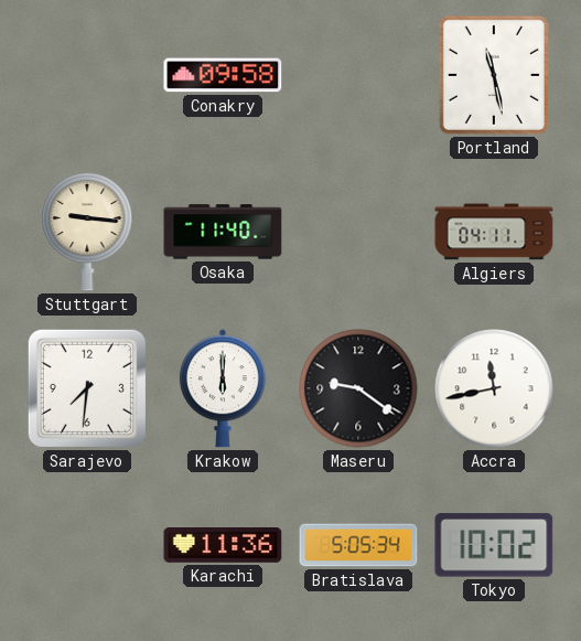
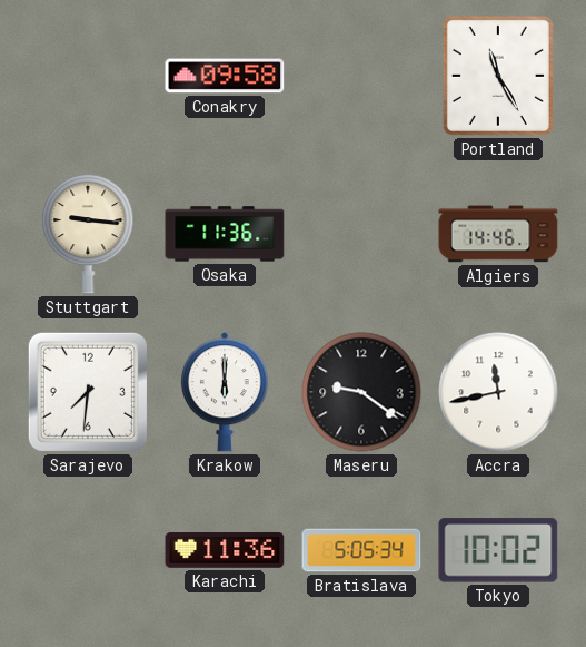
Portland: 11:28 -> 11:25
Osaka: 11:40 -> 11:36
Algiers: 04:11 -> 14:46
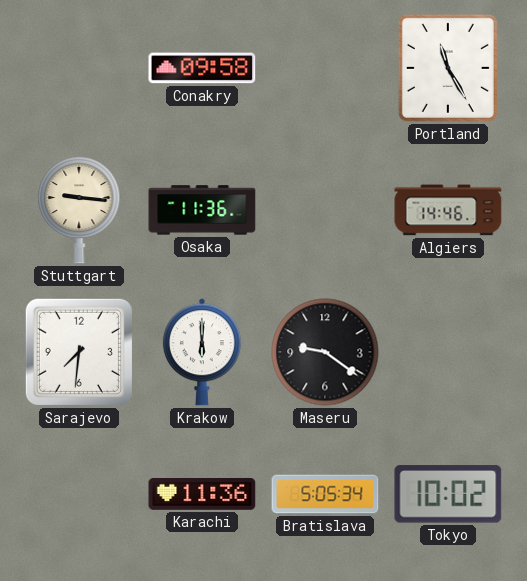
Accra: 11:43 -> none
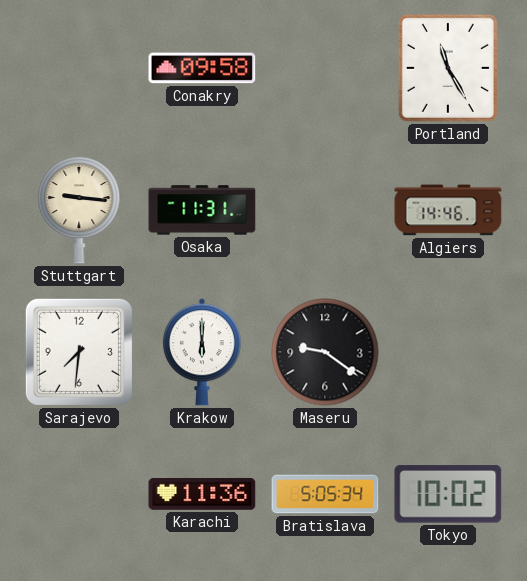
Osaka: 11:36 -> 11:31
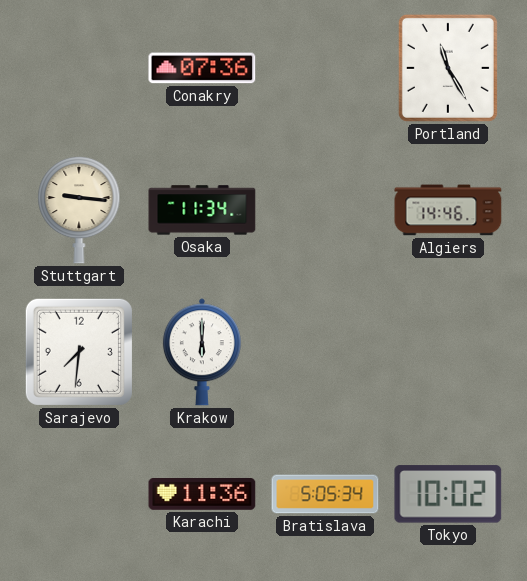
Conakry: 09:58 -> 07:36
Osaka: 11:31 -> 11:34
Maseru: 9:21 -> none
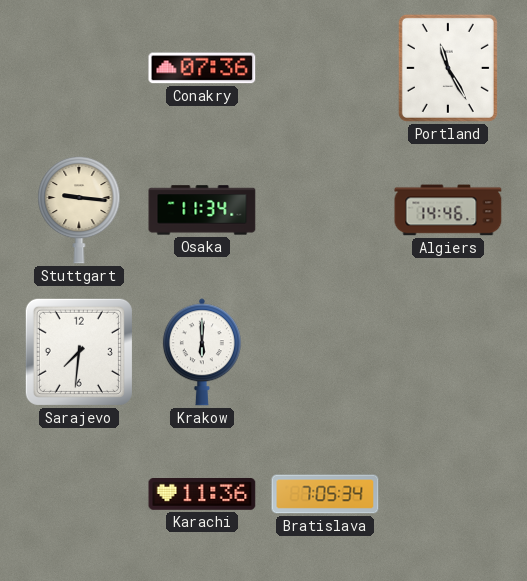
Bratislava: 5:05 -> 7:05
Tokyo: 10:02 -> none
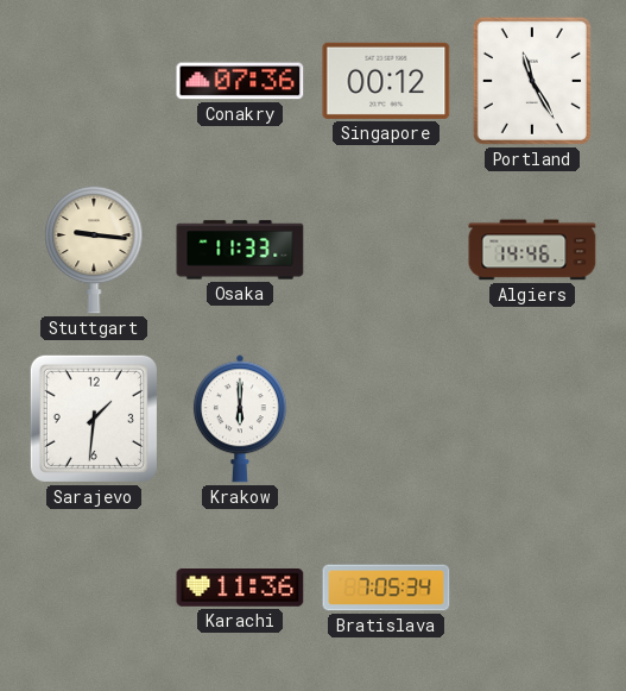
Singapore: none -> 00:12
Osaka: 11:34 -> 11:33
Sarajevo: 7:31 -> 1:31
